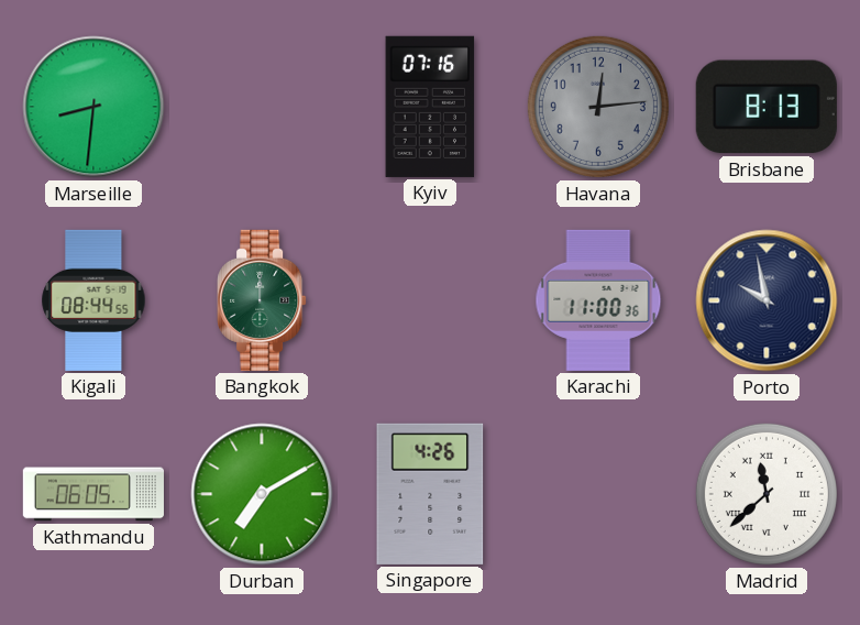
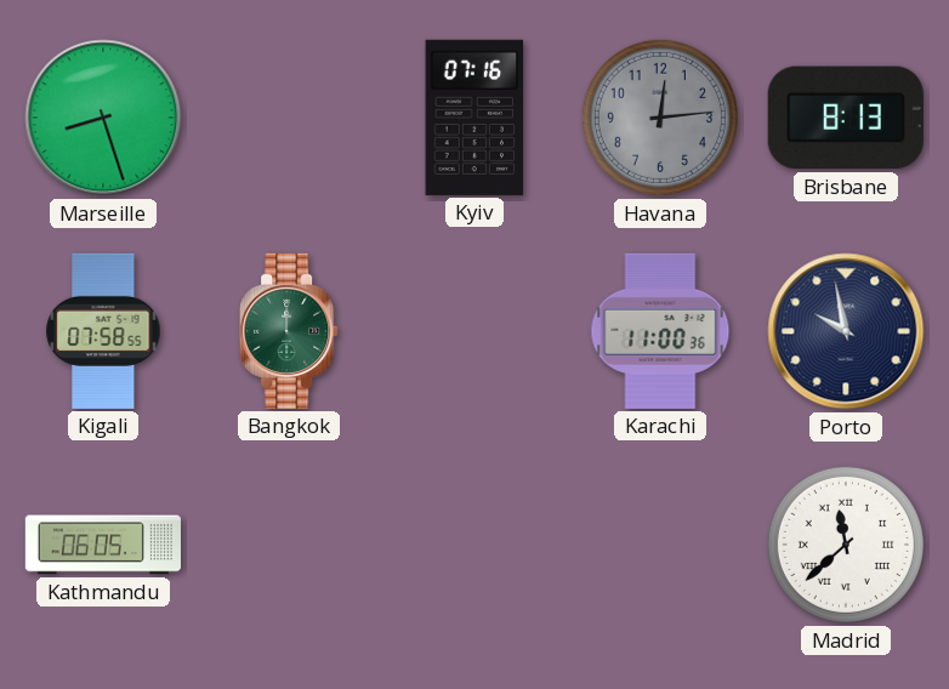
Marseille: 8:31 -> 8:27
Kigali: 08:44 -> 07:58
Durban: 7:10 -> none
Singapore: 4:26 -> none
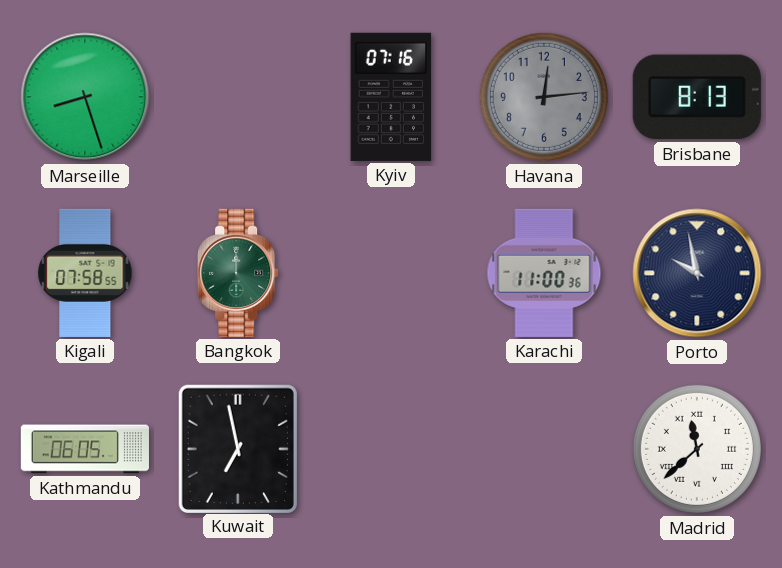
Kuwait: none -> 6:58
